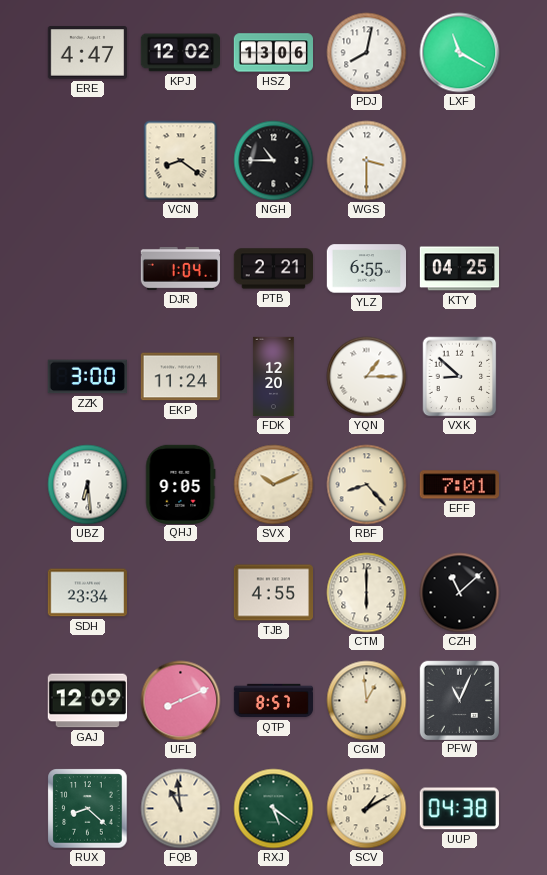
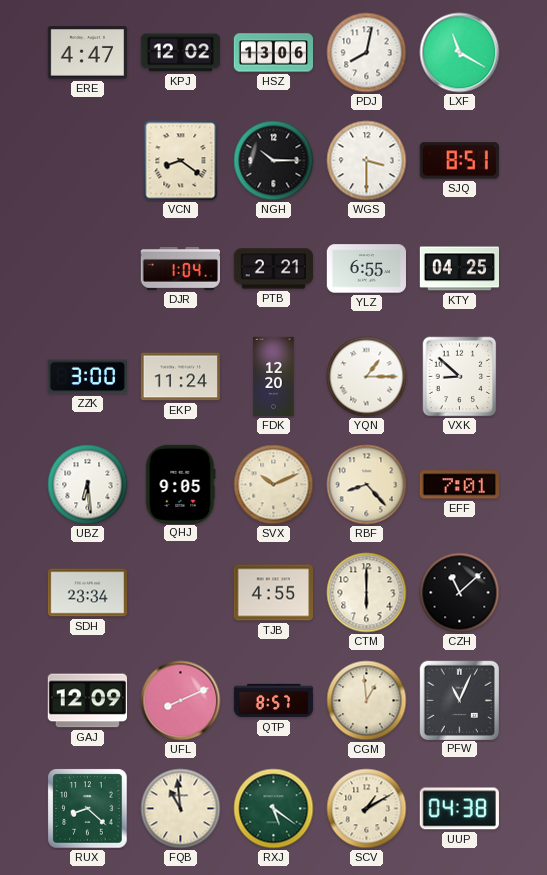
NGH: 10:45 -> 10:15
SJQ: none -> 8:51
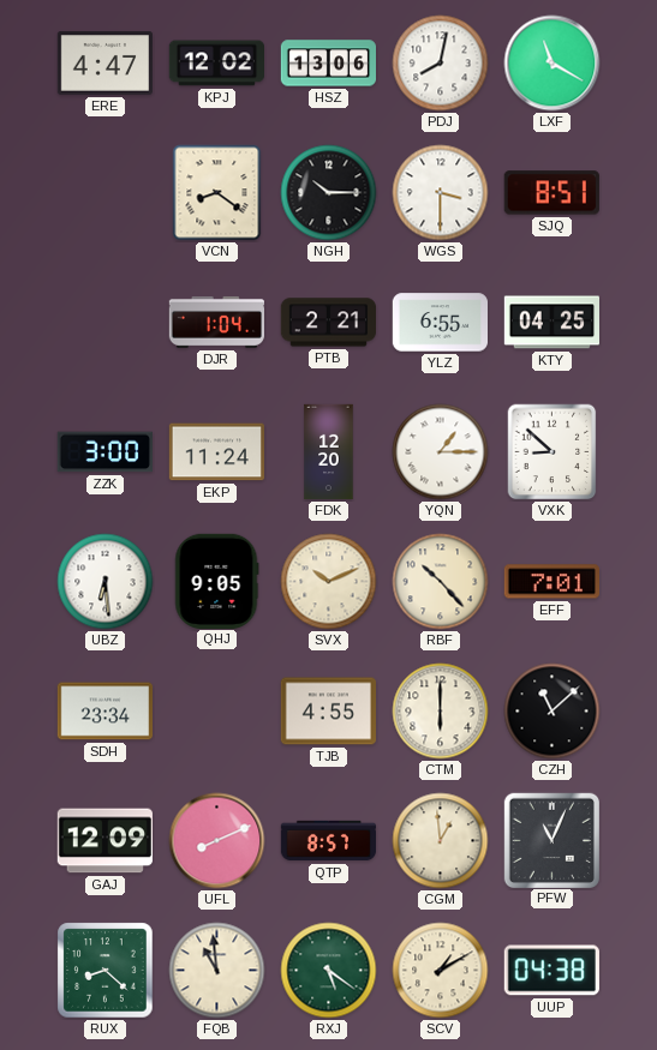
RBF: 8:23 -> 10:23
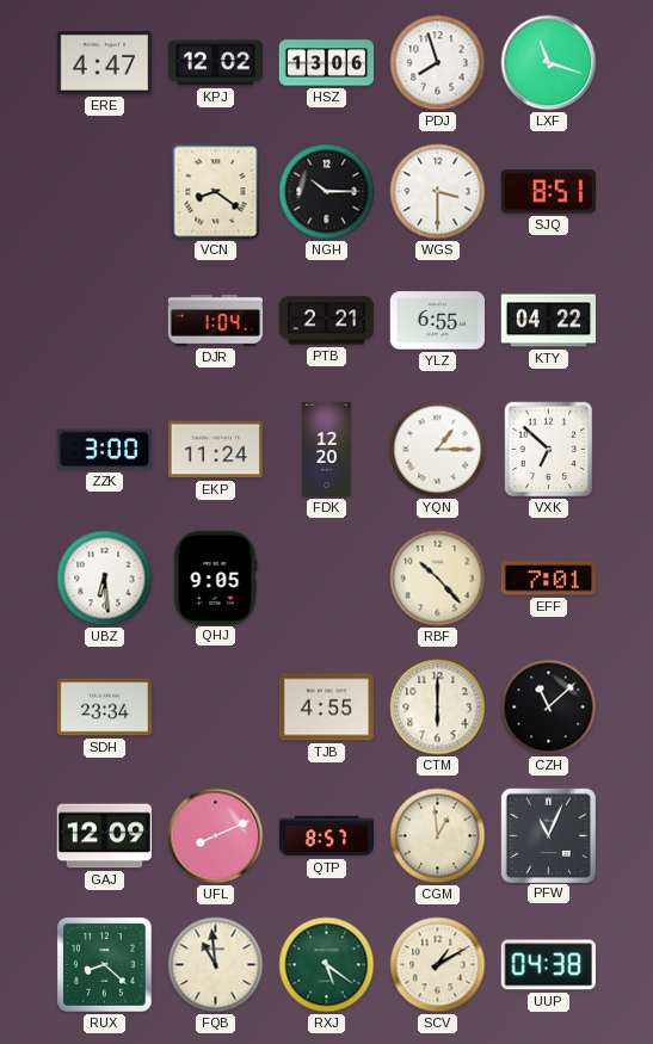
PDJ: 8:02 -> 7:57
LXF: 11:20 -> 11:18
KTY: 04:25 -> 04:22
VXK: 8:52 -> 6:52
SVX: 10:11 -> none
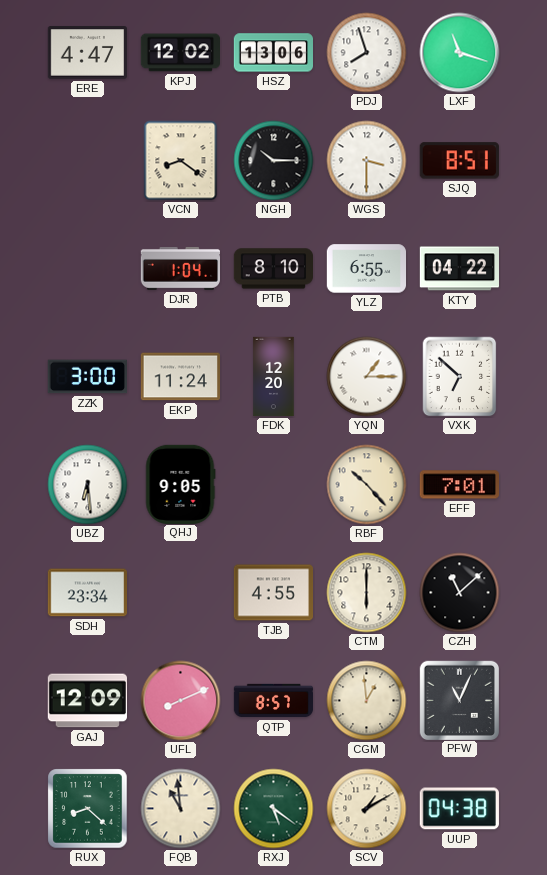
PTB: 2:21 -> 8:10
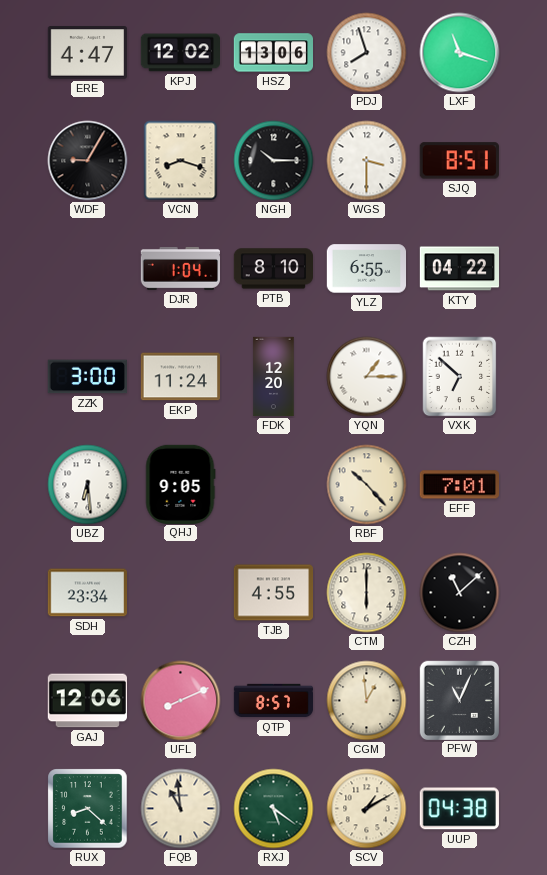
WDF: none -> 9:05
VCN: 8:21 -> 8:18
GAJ: 12:09 -> 12:06
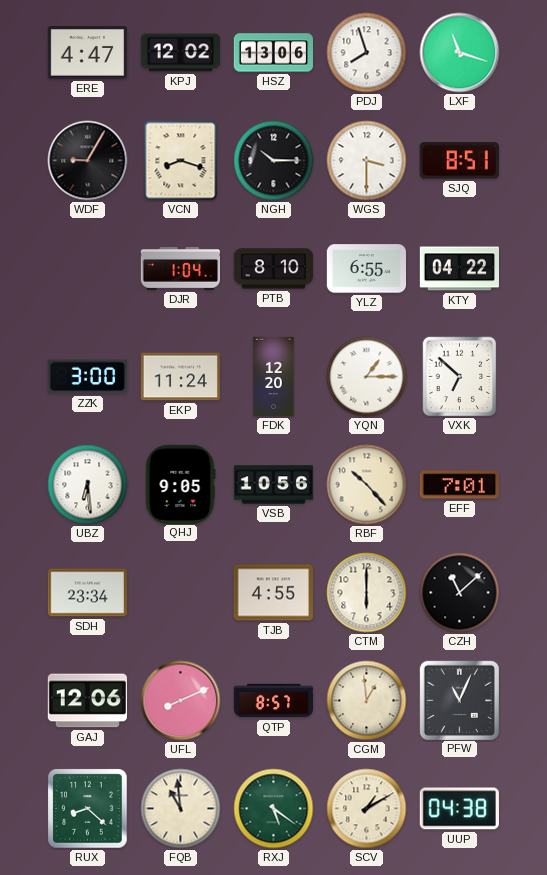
VSB: none -> 10:56
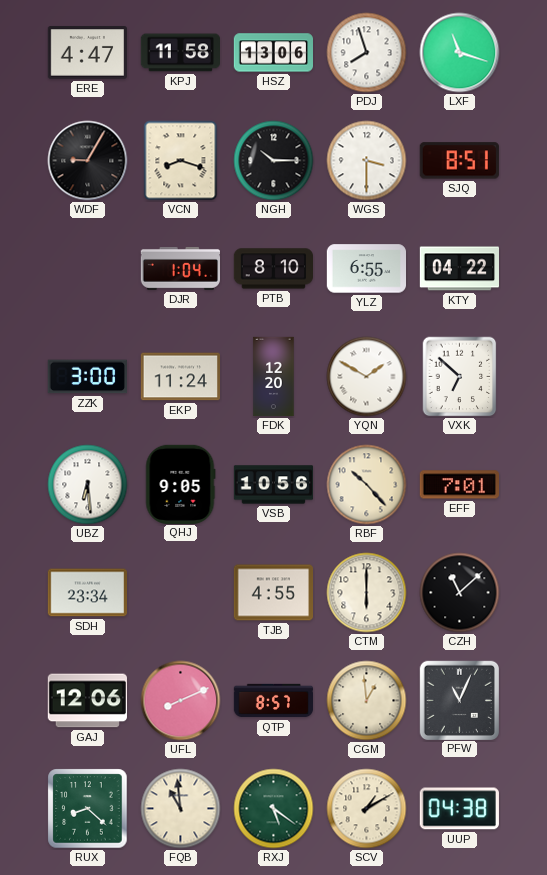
KPJ: 12:02 -> 11:58
YQN: 1:15 -> 1:50
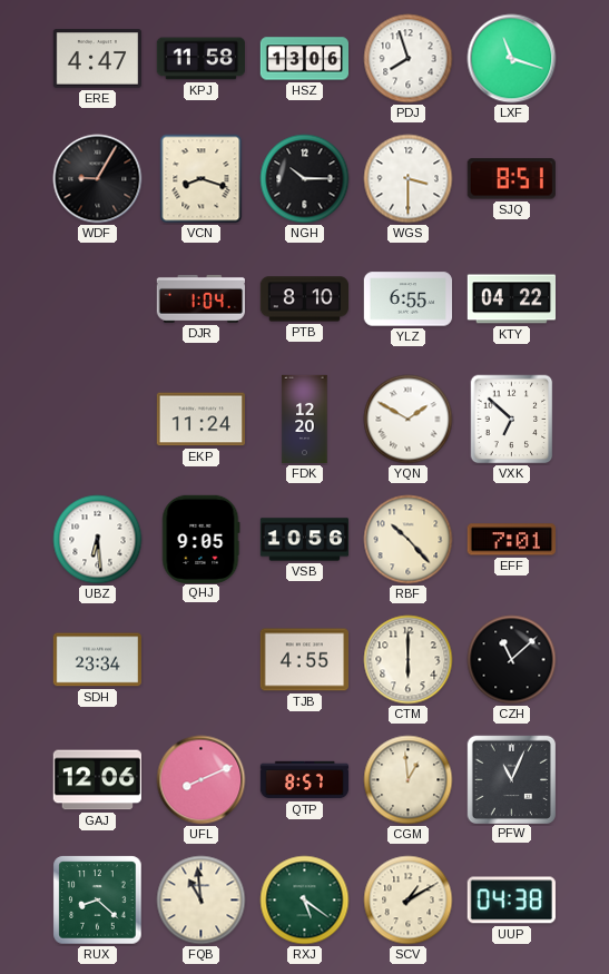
ZZK: 3:00 -> none
